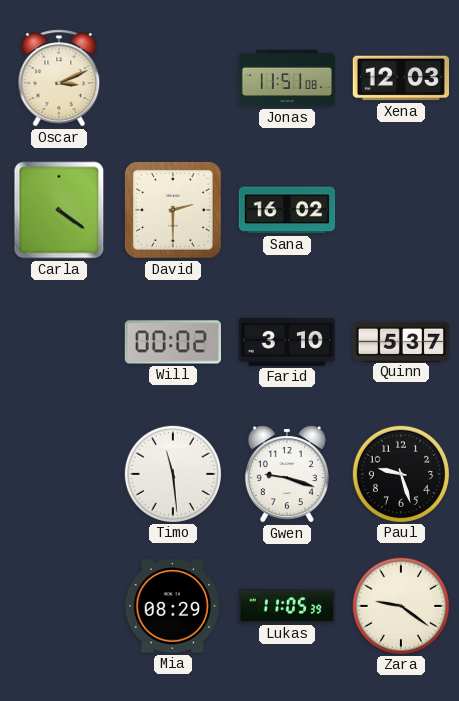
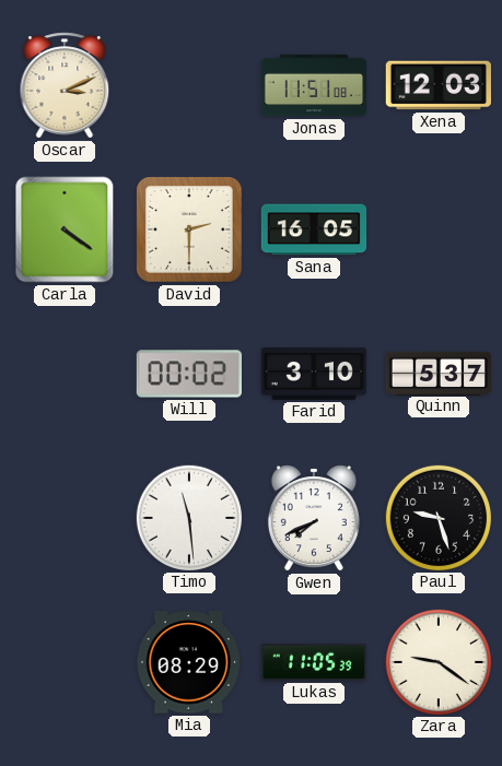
Sana: 16:02 -> 16:05
Gwen: 9:18 -> 7:41
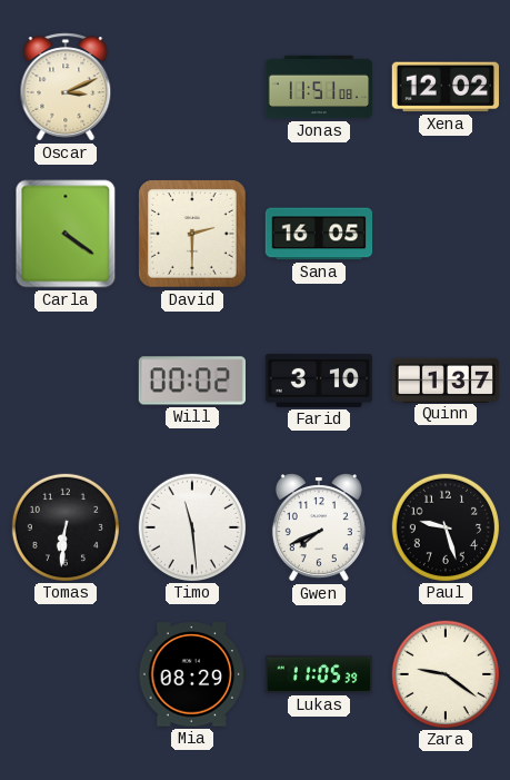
Xena: 12:03 -> 12:02
Quinn: 5:37 -> 1:37
Tomas: none -> 6:31
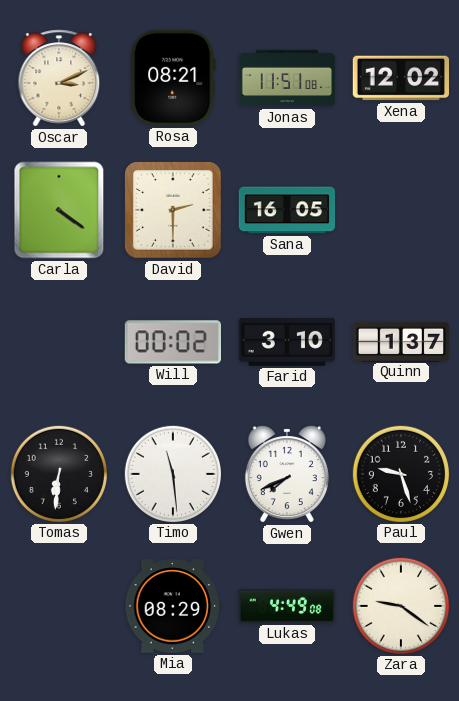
Rosa: none -> 08:21
Lukas: 11:05 -> 4:49
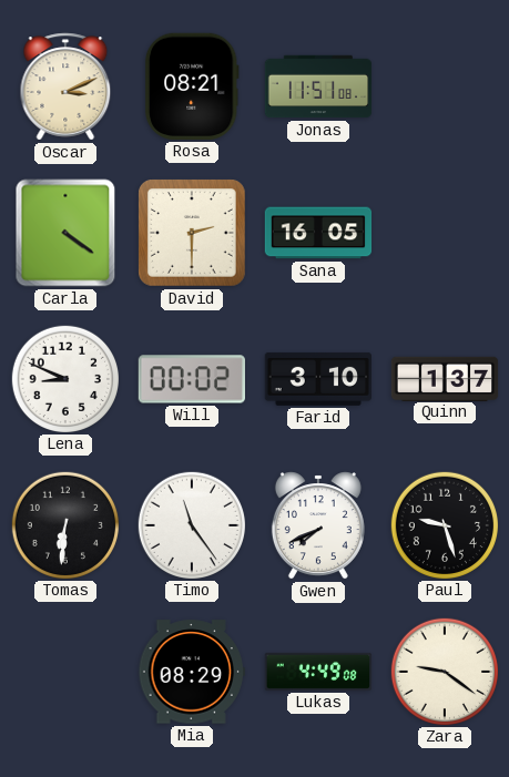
Xena: 12:02 -> none
Lena: none -> 8:49
Timo: 11:29 -> 11:24
